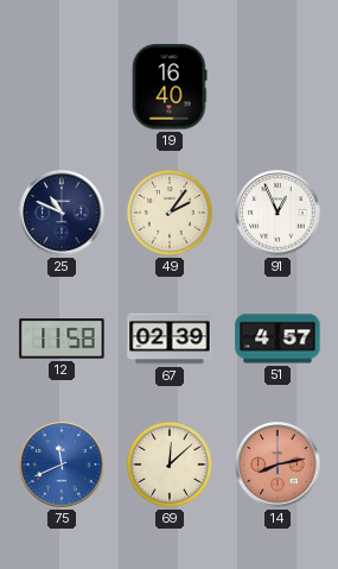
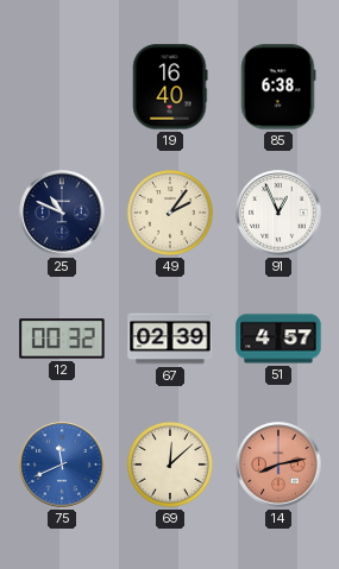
85: none -> 6:38
12: 11:58 -> 00:32
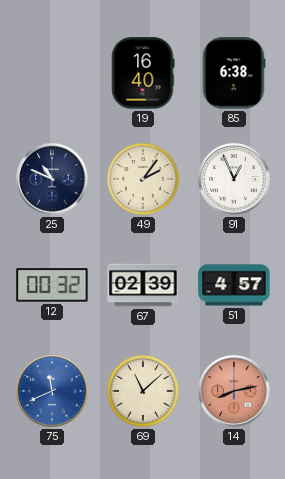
69: 12:08 -> 11:08
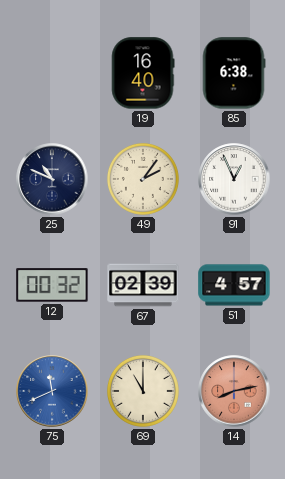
69: 11:08 -> 11:00
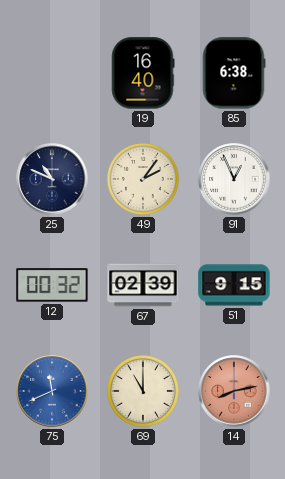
51: 4:57 -> 9:15
